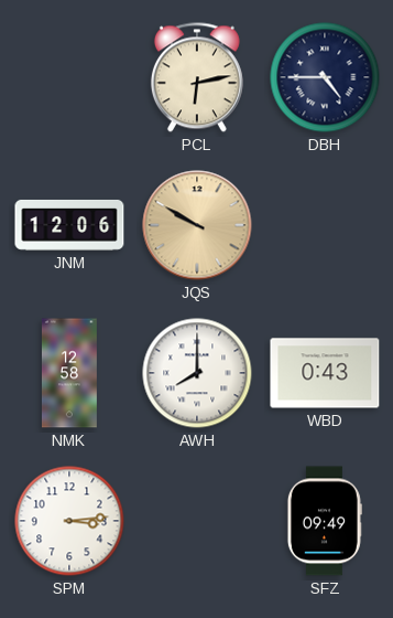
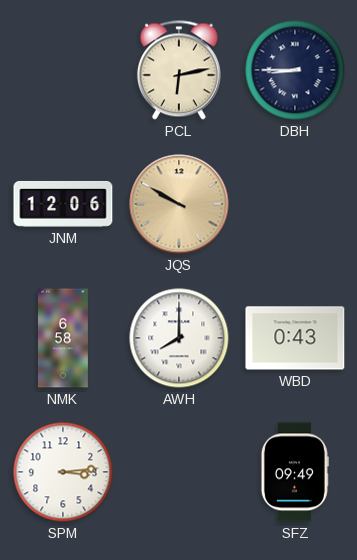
DBH: 4:45 -> 8:45
NMK: 12:58 -> 6:58
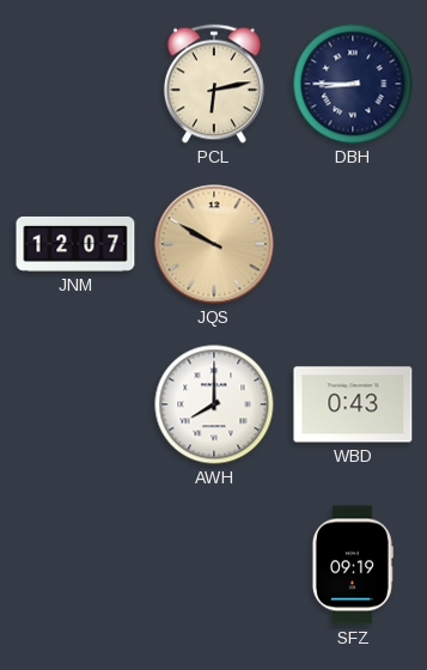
JNM: 12:06 -> 12:07
NMK: 6:58 -> none
SPM: 3:14 -> none
SFZ: 09:49 -> 09:19
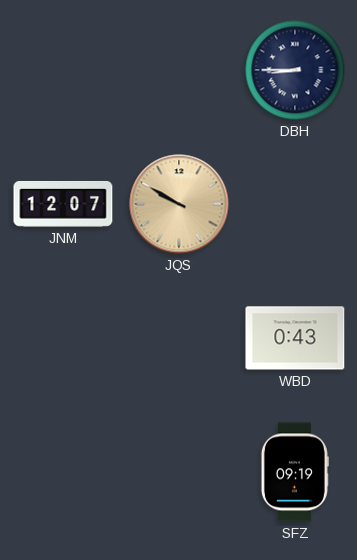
PCL: 6:13 -> none
AWH: 8:00 -> none
